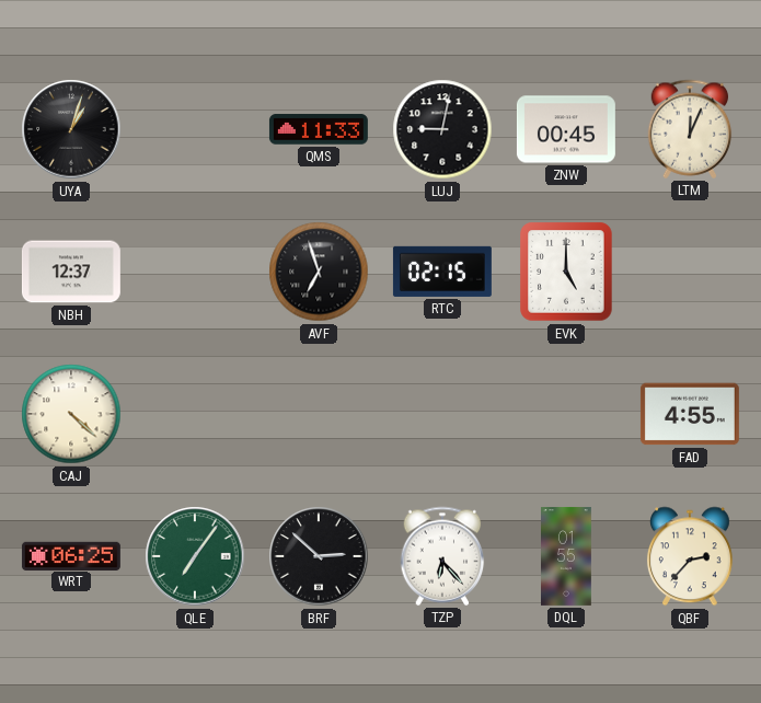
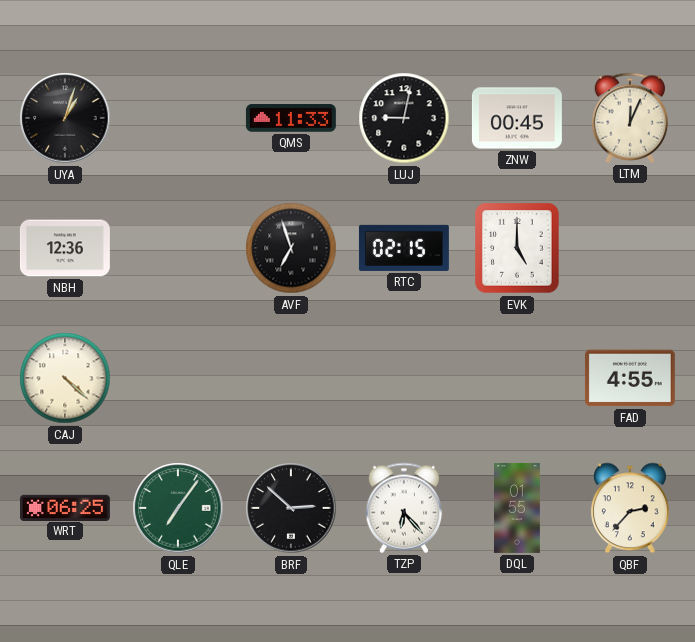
NBH: 12:37 -> 12:36
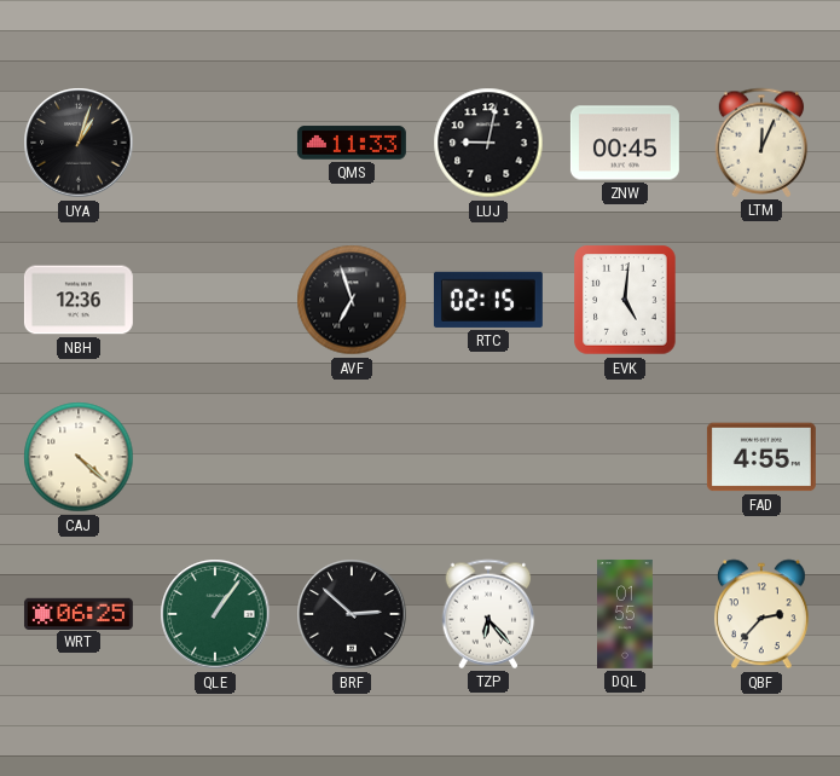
EVK: 5:00 -> 5:01
QLE: 7:06 -> 1:06
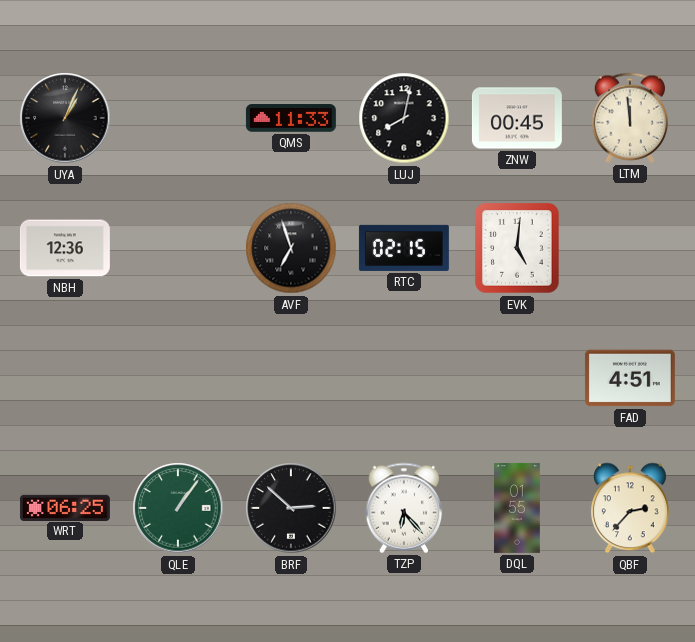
UYA: 1:03 -> 1:04
LUJ: 9:02 -> 8:02
LTM: 12:04 -> 11:59
CAJ: 4:22 -> none
FAD: 4:55 -> 4:51
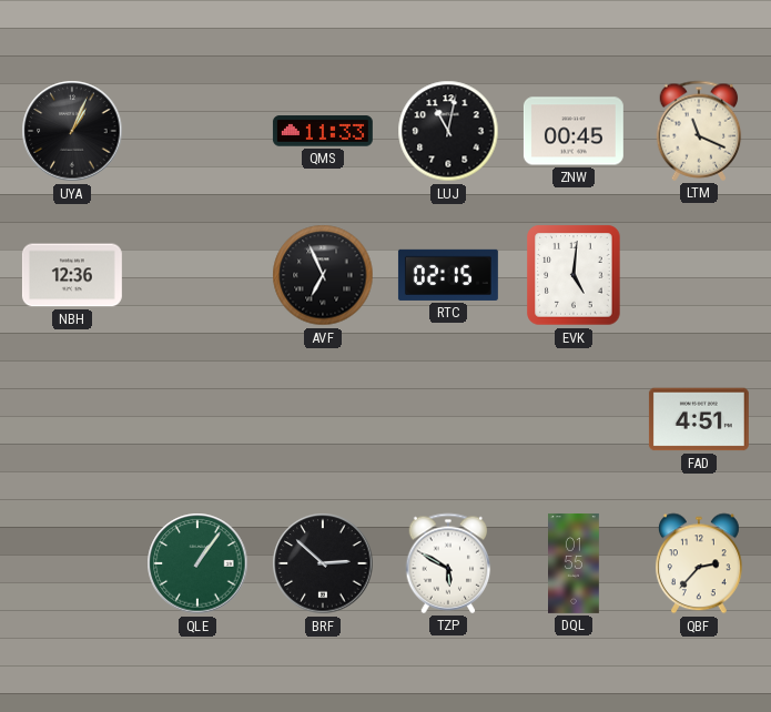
LUJ: 8:02 -> 11:02
LTM: 11:59 -> 11:19
AVF: 6:57 -> 6:56
WRT: 06:25 -> none
TZP: 6:23 -> 5:50
